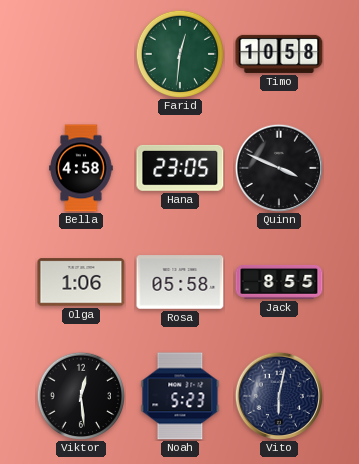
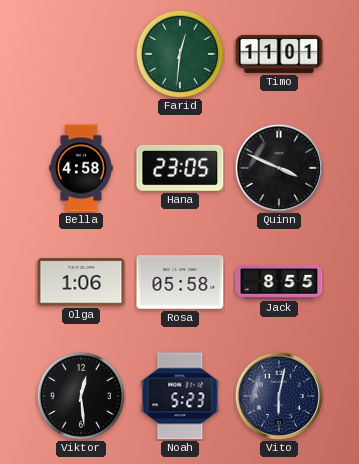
Timo: 10:58 -> 11:01
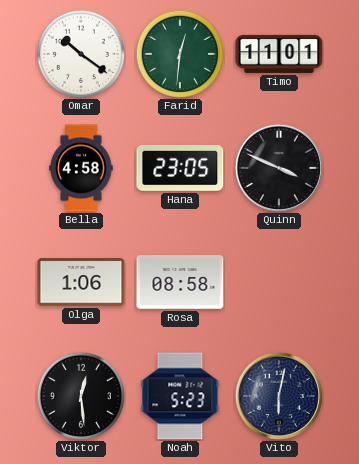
Omar: none -> 10:21
Rosa: 05:58 -> 08:58
Jack: 8:55 -> none
